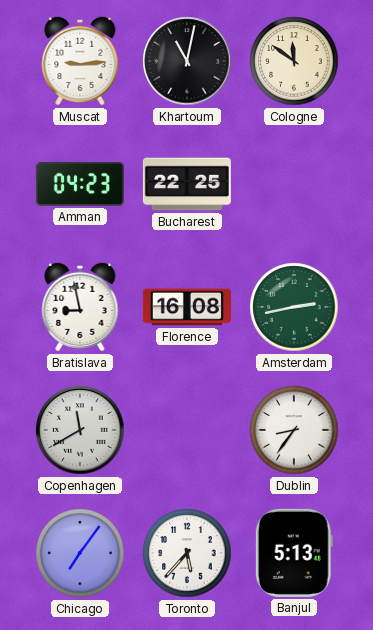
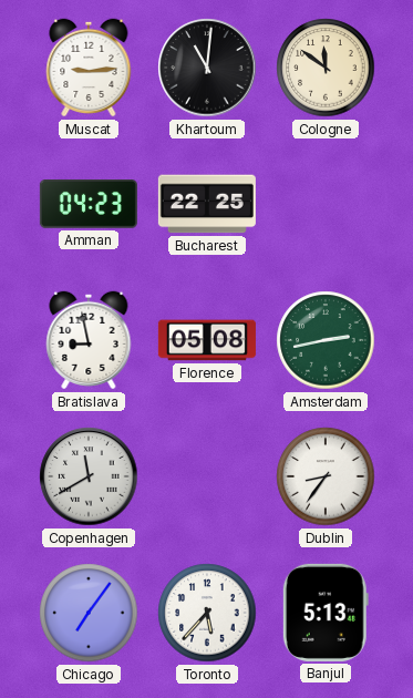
Khartoum: 11:02 -> 11:01
Florence: 16:08 -> 05:08
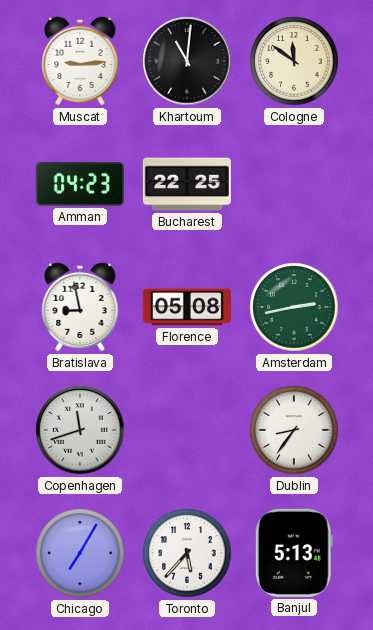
Copenhagen: 11:40 -> 11:42
Chicago: 7:06 -> 7:05
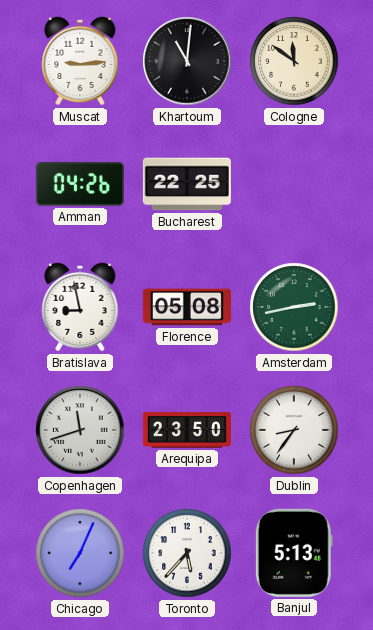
Amman: 04:23 -> 04:26
Arequipa: none -> 23:50
Chicago: 7:05 -> 7:04
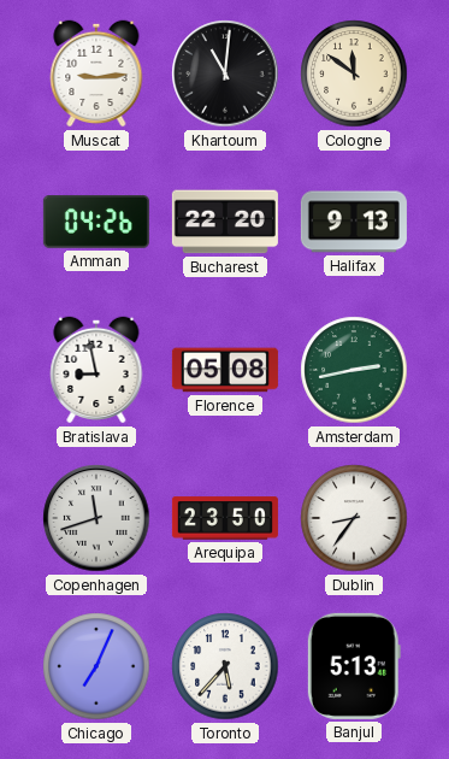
Bucharest: 22:25 -> 22:20
Halifax: none -> 9:13
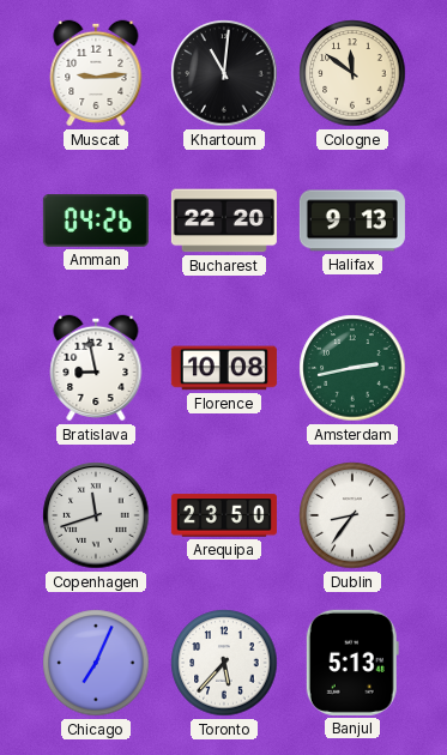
Florence: 05:08 -> 10:08
